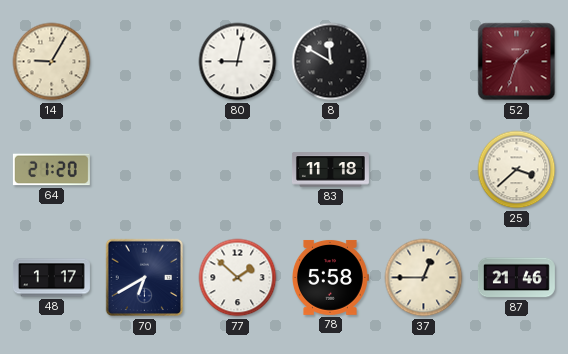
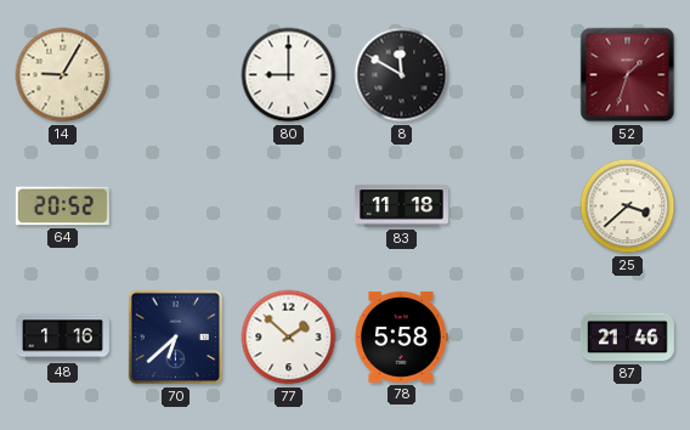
80: 9:02 -> 9:00
64: 21:20 -> 20:52
48: 1:17 -> 1:16
70: 6:40 -> 6:38
37: 12:45 -> none
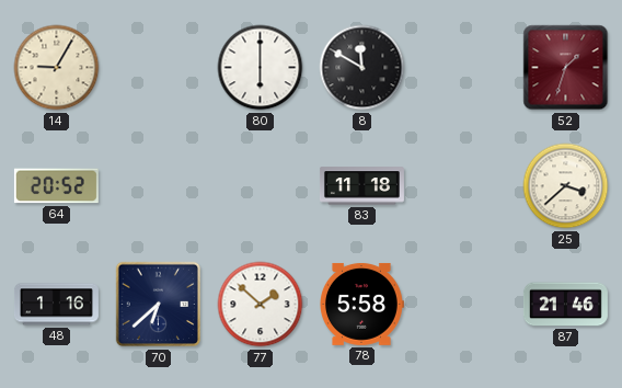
80: 9:00 -> 6:00
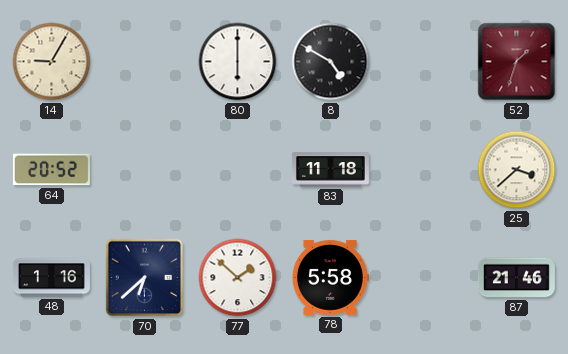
8: 11:50 -> 4:50
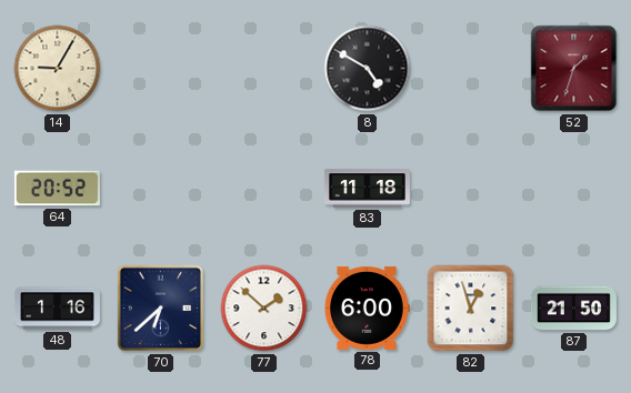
80: 6:00 -> none
25: 3:38 -> none
78: 5:58 -> 6:00
82: none -> 12:57
87: 21:46 -> 21:50
